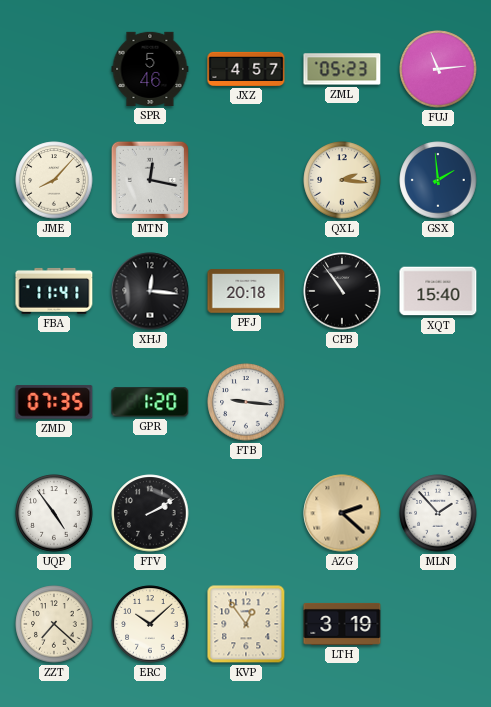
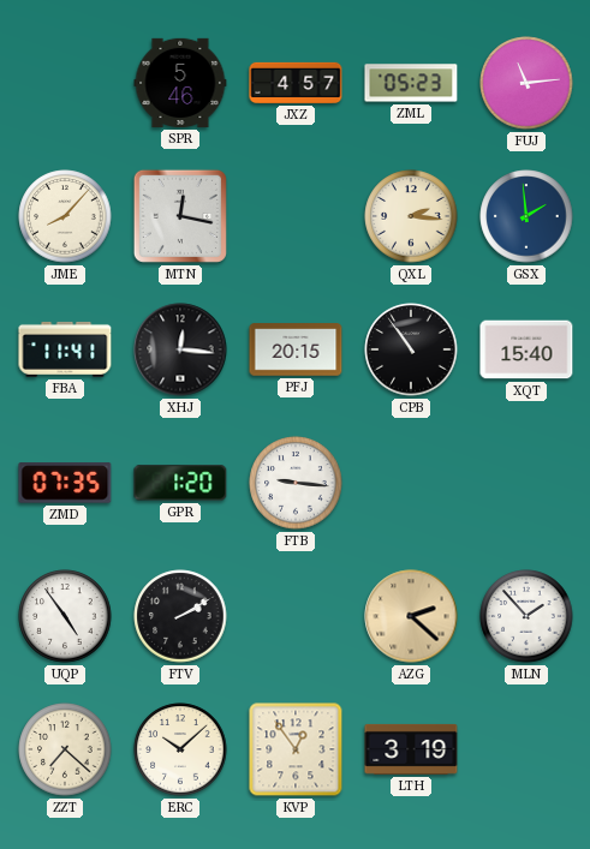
PFJ: 20:18 -> 20:15
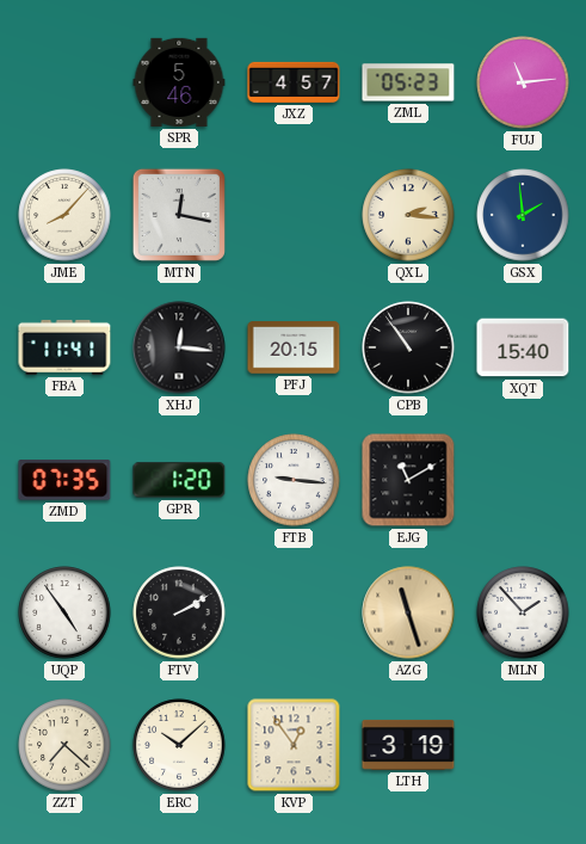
EJG: none -> 11:10
AZG: 2:22 -> 11:27
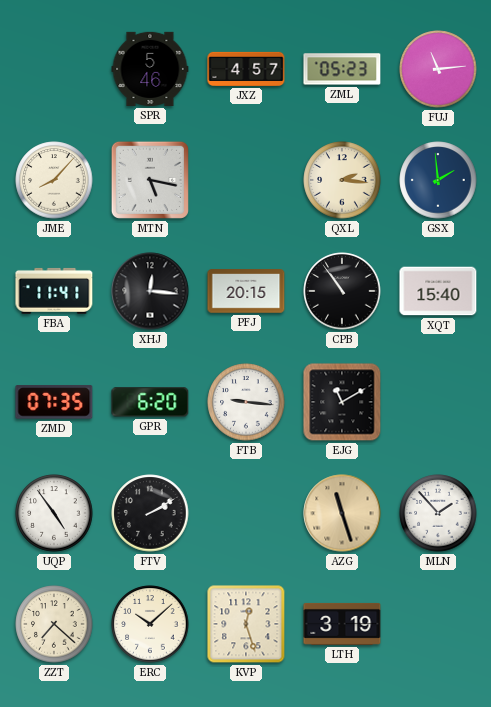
MTN: 12:17 -> 5:17
GPR: 1:20 -> 6:20
KVP: 12:54 -> 12:27
